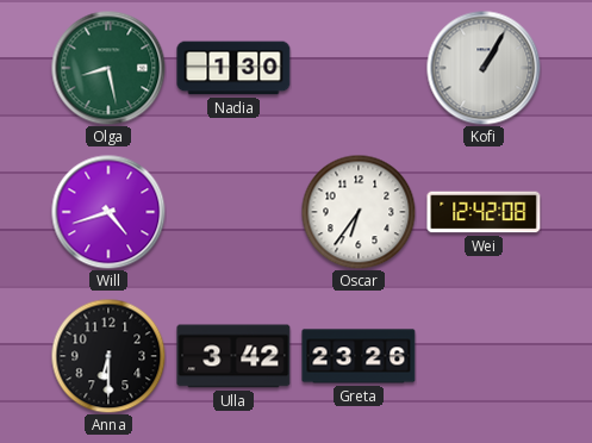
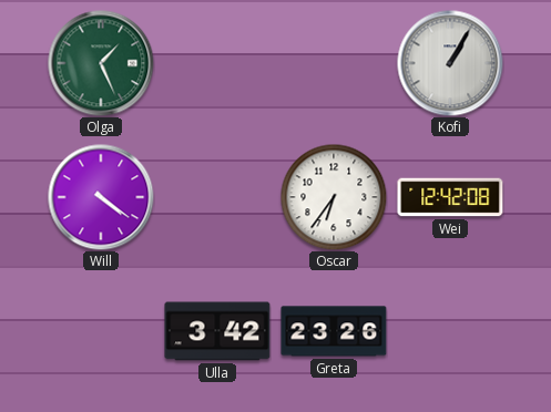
Olga: 8:28 -> 1:26
Nadia: 1:30 -> none
Will: 4:42 -> 4:21
Anna: 6:30 -> none
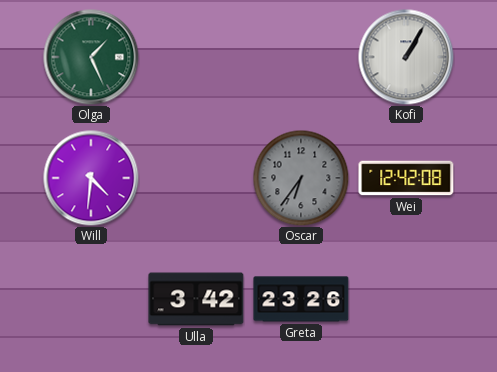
Will: 4:21 -> 4:31
Oscar dial: white -> grey
